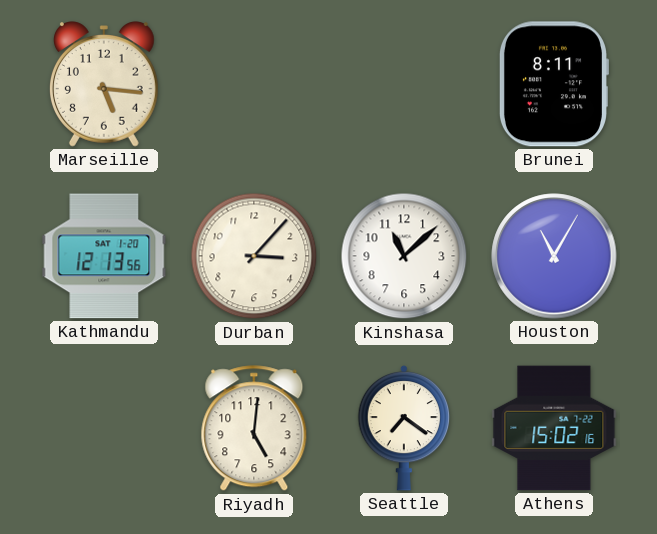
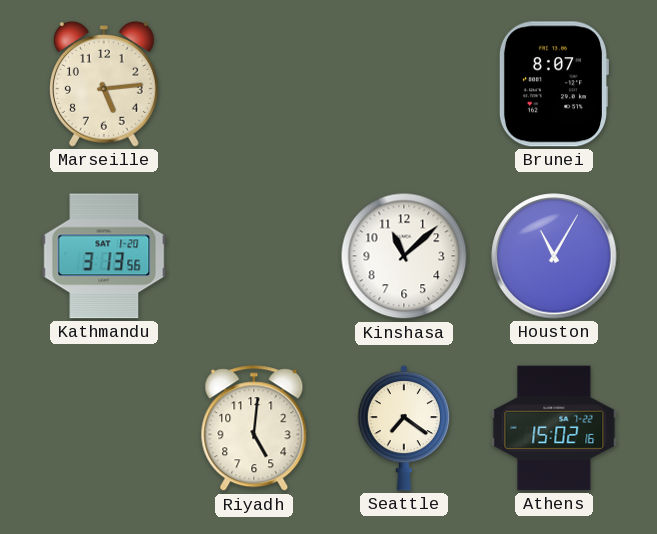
Marseille: 5:16 -> 5:14
Brunei: 8:11 -> 8:07
Kathmandu: 12:13 -> 3:13
Durban: 3:07 -> none
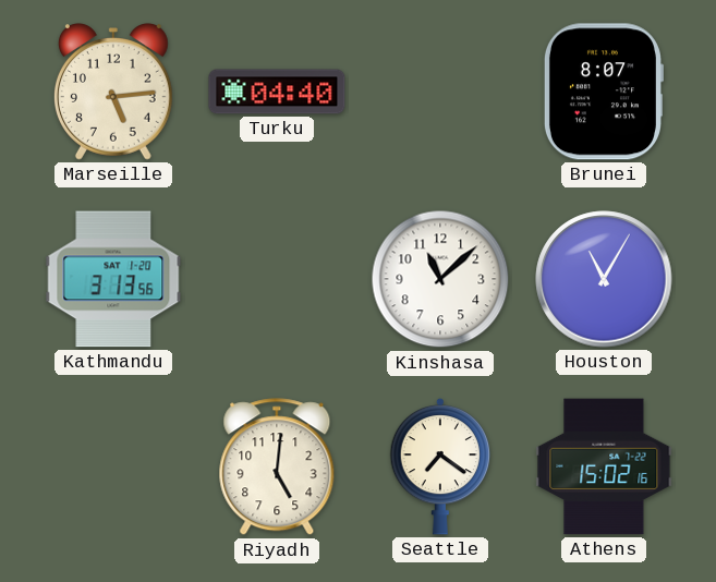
Turku: none -> 04:40
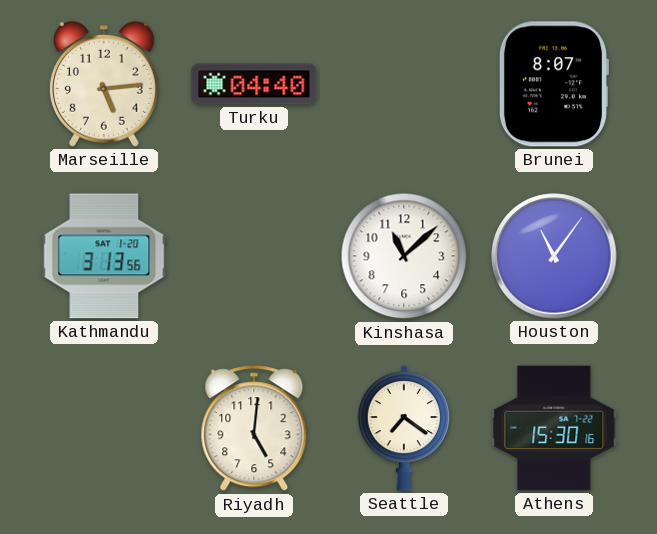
Houston: 11:05 -> 11:06
Athens: 15:02 -> 15:30
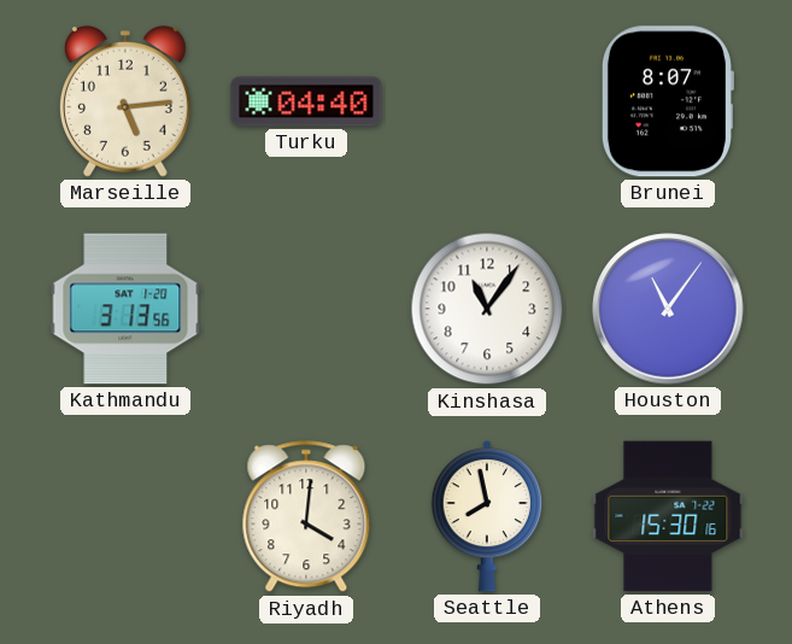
Kinshasa: 11:08 -> 11:06
Riyadh: 5:01 -> 4:01
Seattle: 7:21 -> 7:58
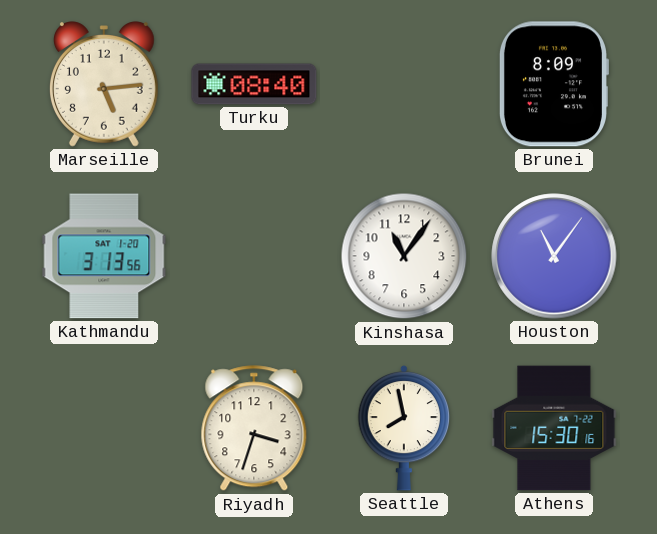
Turku: 04:40 -> 08:40
Brunei: 8:07 -> 8:09
Riyadh: 4:01 -> 3:33
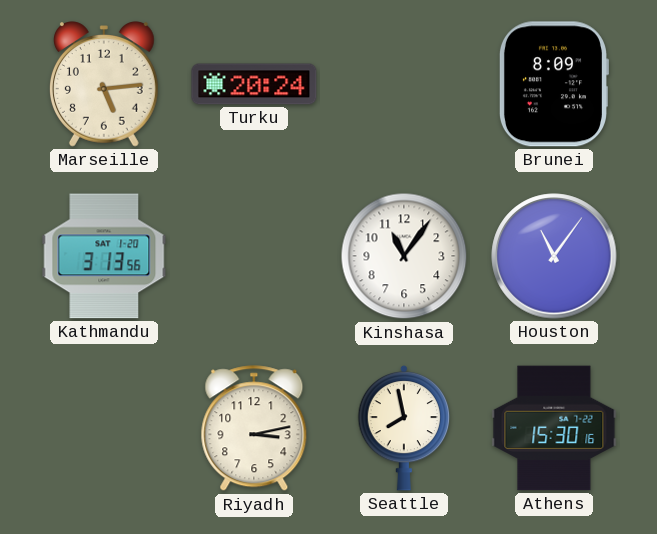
Turku: 08:40 -> 20:24
Riyadh: 3:33 -> 3:13
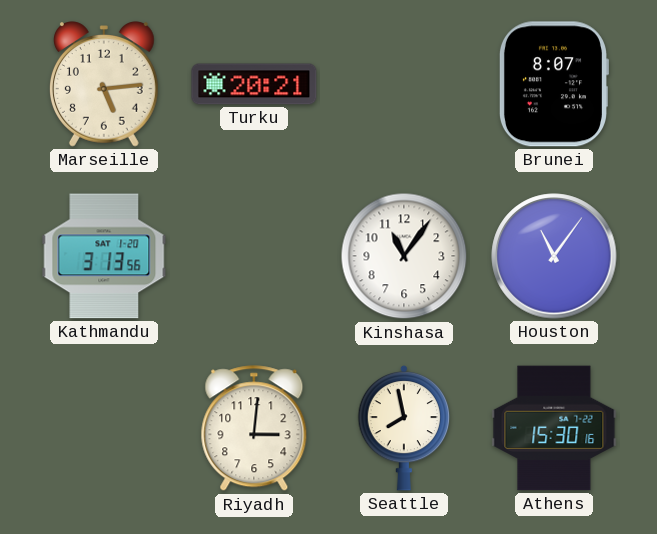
Turku: 20:24 -> 20:21
Brunei: 8:09 -> 8:07
Riyadh: 3:13 -> 3:01
